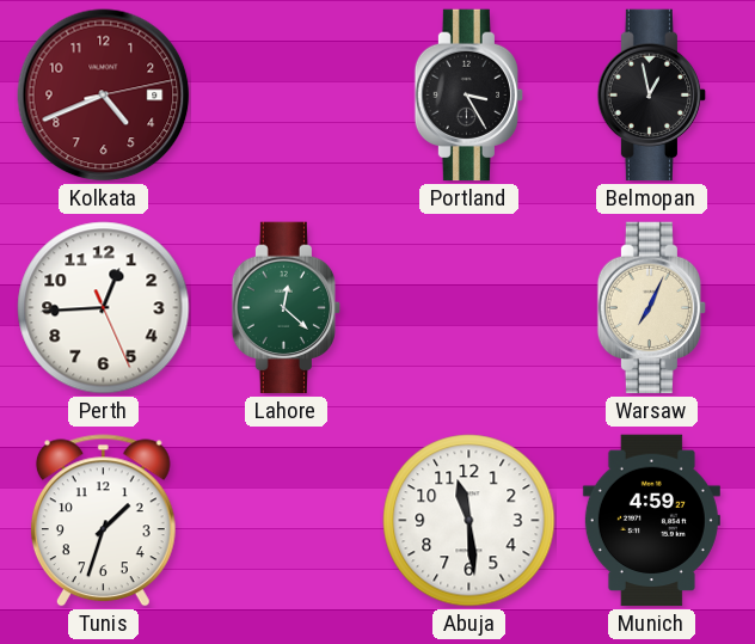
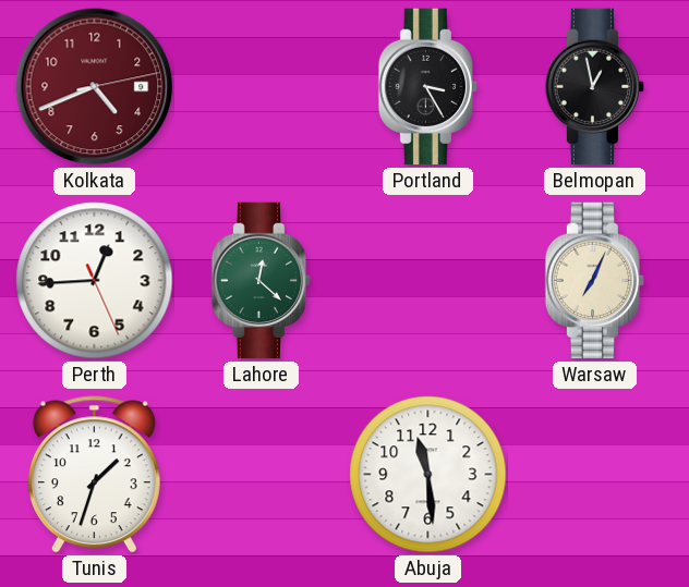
Munich: 4:59 -> none
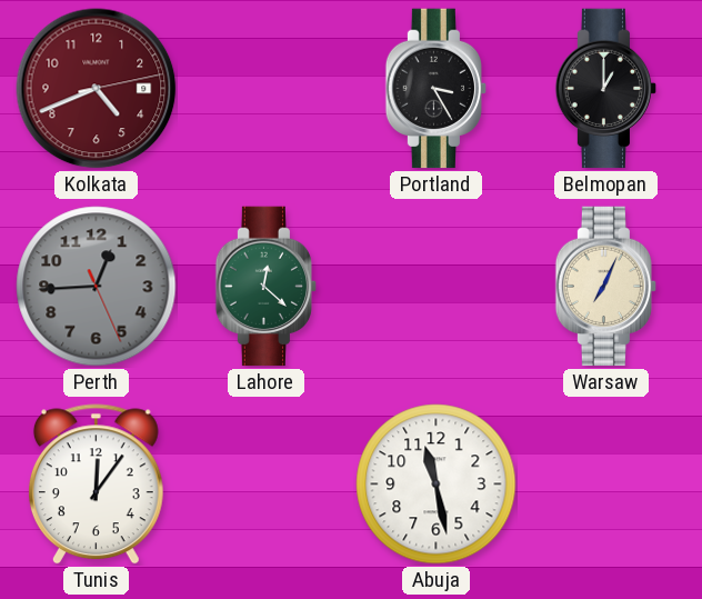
Belmopan: 12:58 -> 1:00
Perth dial: white -> grey
Tunis: 1:33 -> 12:06
Abuja: 11:29 -> 11:28
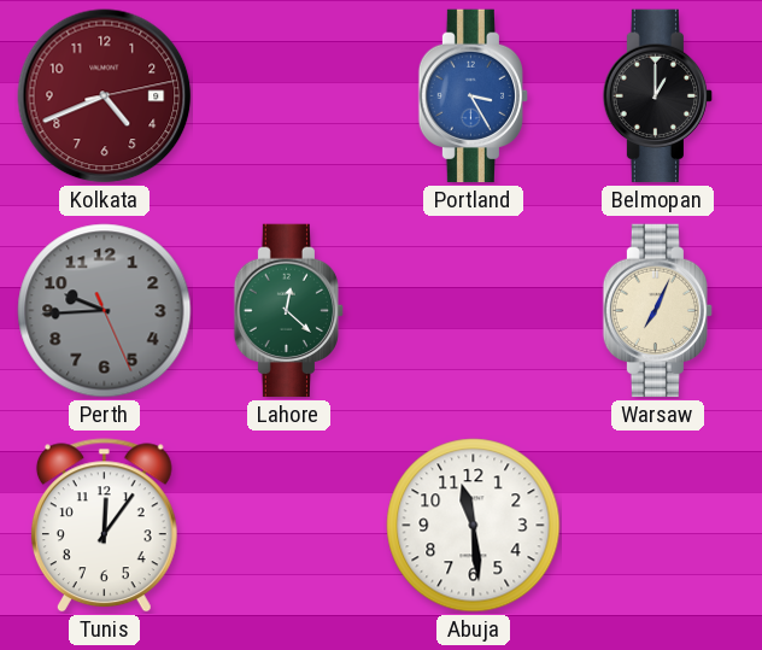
Portland dial: black -> blue
Perth: 12:44 -> 9:44
Abuja: 11:28 -> 11:29
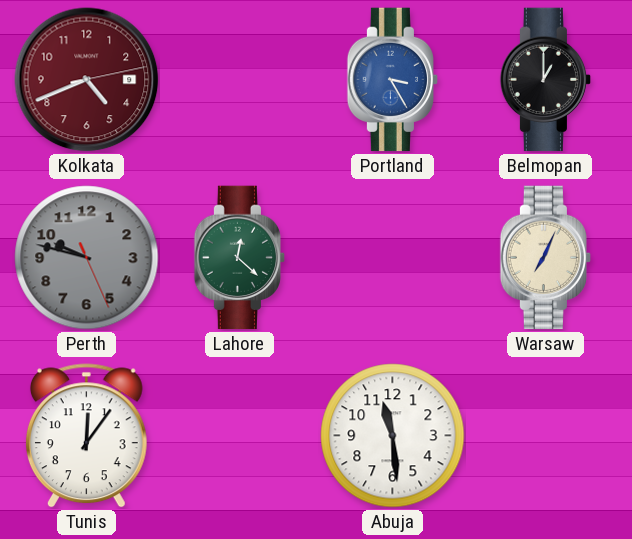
Perth: 9:44 -> 9:47
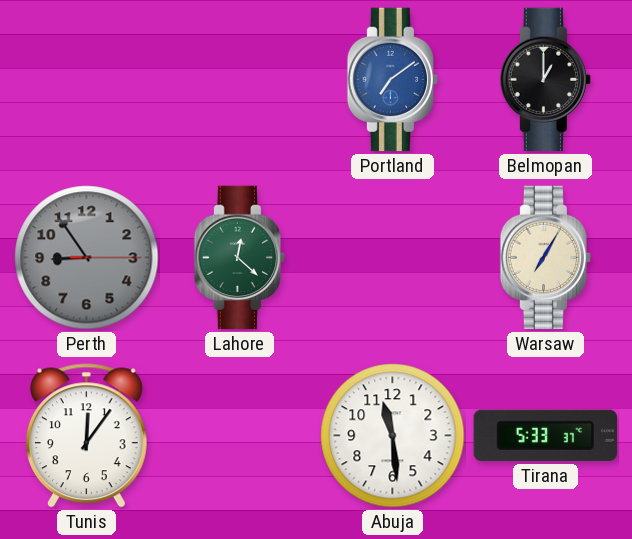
Kolkata: 4:41 -> none
Portland: 3:25 -> 7:09
Perth: 9:47 -> 8:54
Warsaw: 7:04 -> 7:05
Tirana: none -> 5:33
